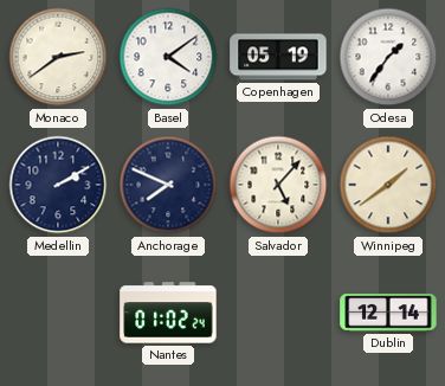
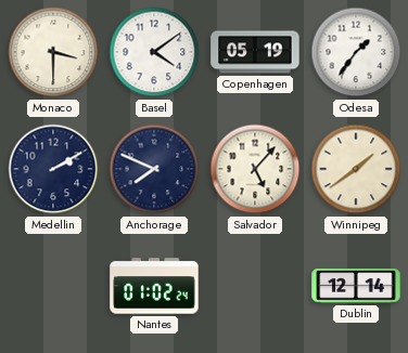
Monaco: 2:39 -> 3:30
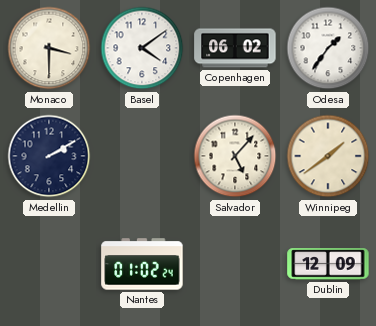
Copenhagen: 05:19 -> 06:02
Anchorage: 7:49 -> none
Dublin: 12:14 -> 12:09
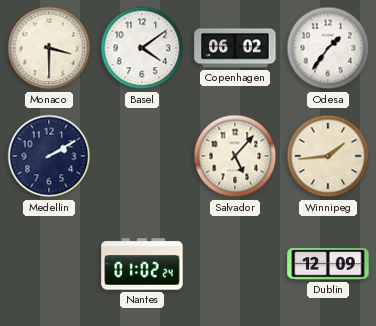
Winnipeg: 1:39 -> 1:44
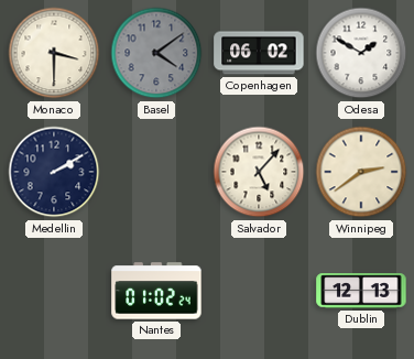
Basel dial: white -> grey
Odesa: 1:36 -> 1:50
Winnipeg: 1:44 -> 2:39
Dublin: 12:09 -> 12:13
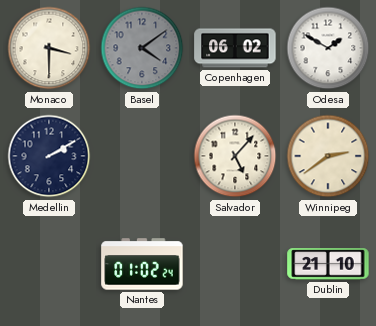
Dublin: 12:13 -> 21:10
